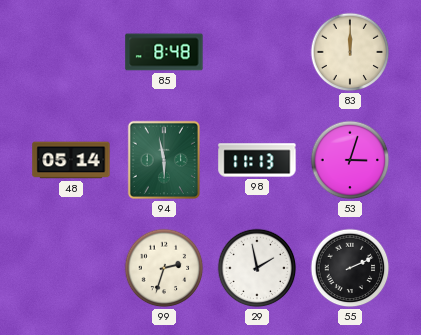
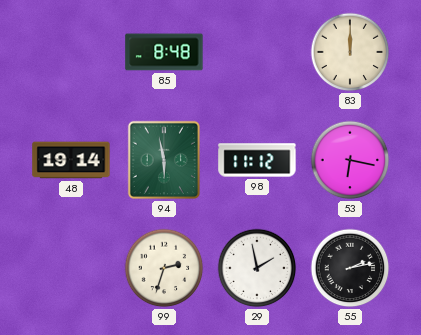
48: 05:14 -> 19:14
98: 11:13 -> 11:12
53: 3:03 -> 6:17
55: 2:11 -> 2:13
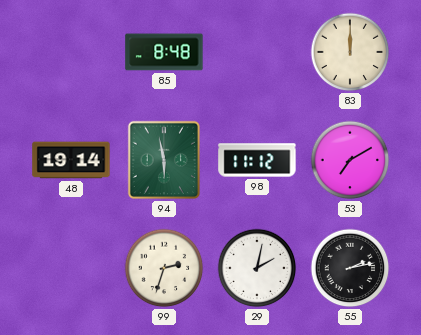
53: 6:17 -> 7:10
29: 1:58 -> 2:02
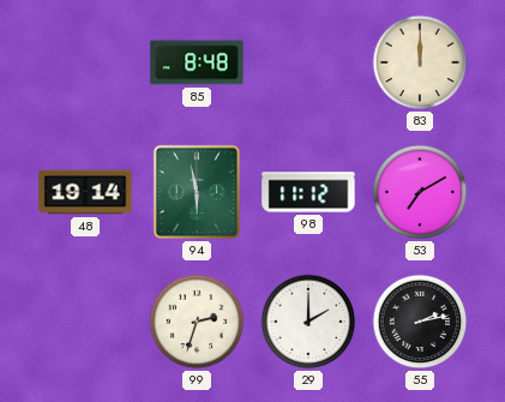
29: 2:02 -> 2:00
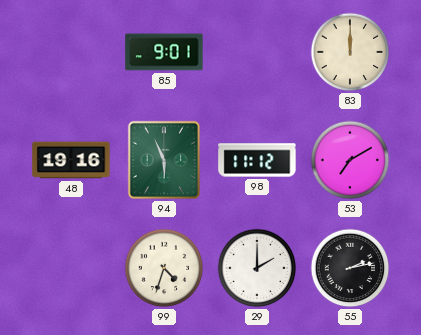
85: 8:48 -> 9:01
48: 19:14 -> 19:16
94: 5:58 -> 5:56
99: 2:33 -> 4:33
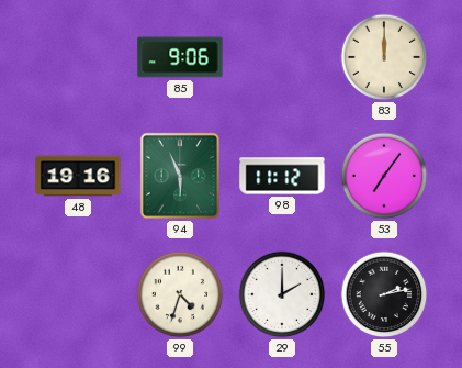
85: 9:01 -> 9:06
53: 7:10 -> 7:06
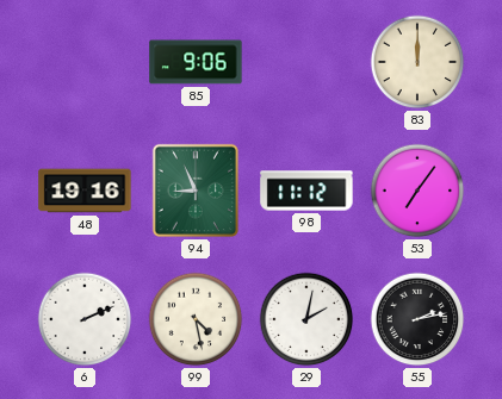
94: 5:56 -> 8:56
6: none -> 2:11
99: 4:33 -> 4:28
29: 2:00 -> 2:02
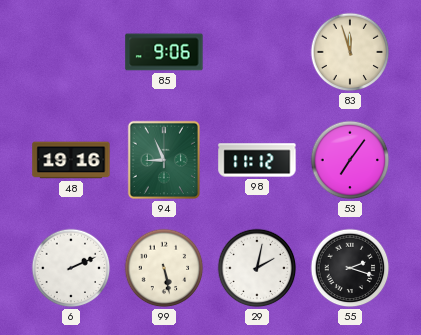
83: 12:00 -> 11:57
99: 4:28 -> 5:28
55: 2:13 -> 2:18
